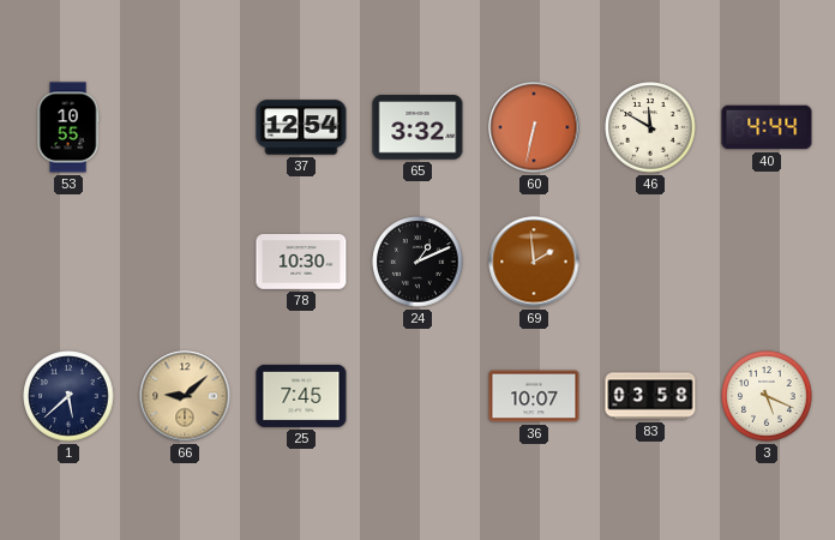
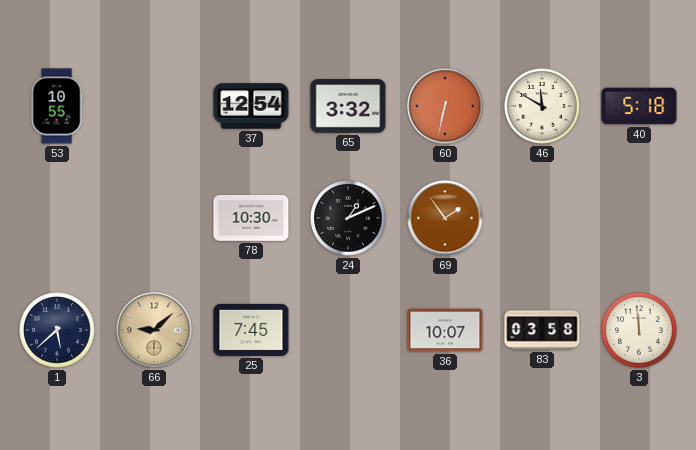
40: 4:44 -> 5:18
69: 1:59 -> 1:54
3: 5:19 -> 11:59
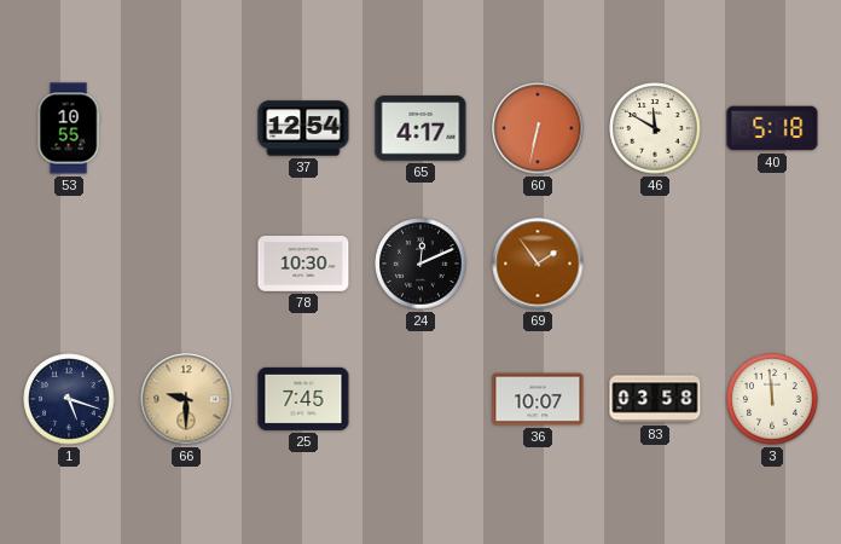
65: 3:32 -> 4:17
24: 1:11 -> 12:11
1: 5:38 -> 5:18
66: 9:08 -> 9:30
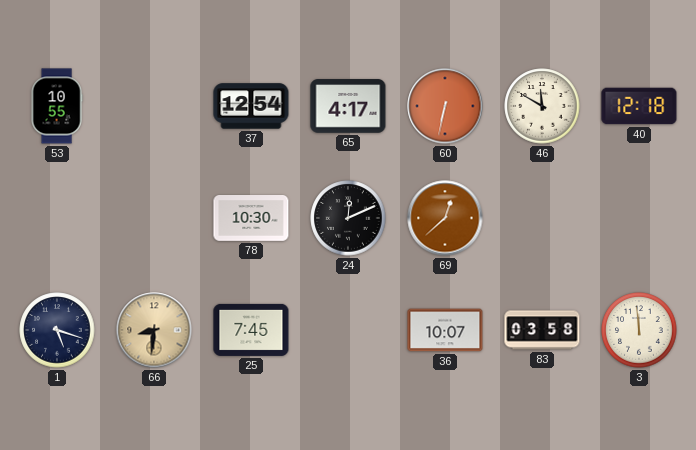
40: 5:18 -> 12:18
69: 1:54 -> 12:38
66: 9:30 -> 8:31
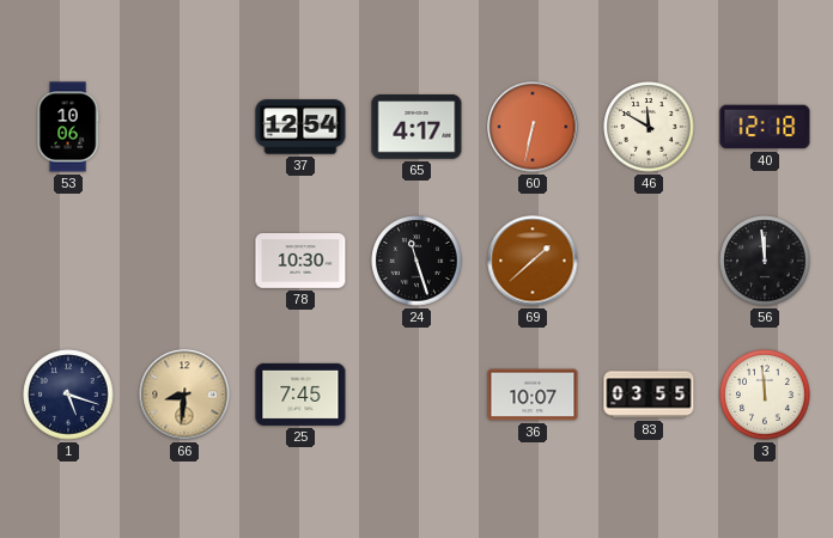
53: 10:55 -> 10:06
24: 12:11 -> 11:27
69: 12:38 -> 1:38
56: none -> 11:59
83: 03:58 -> 03:55
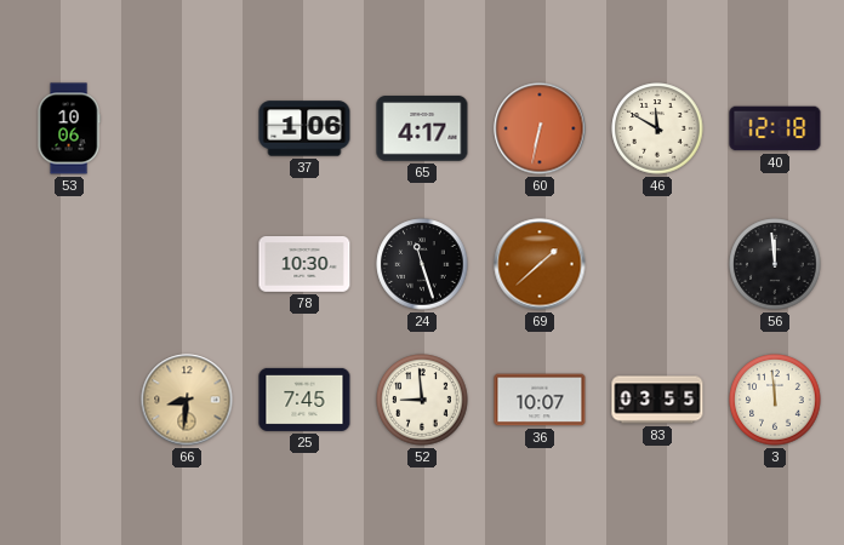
37: 12:54 -> 1:06
1: 5:18 -> none
52: none -> 8:59
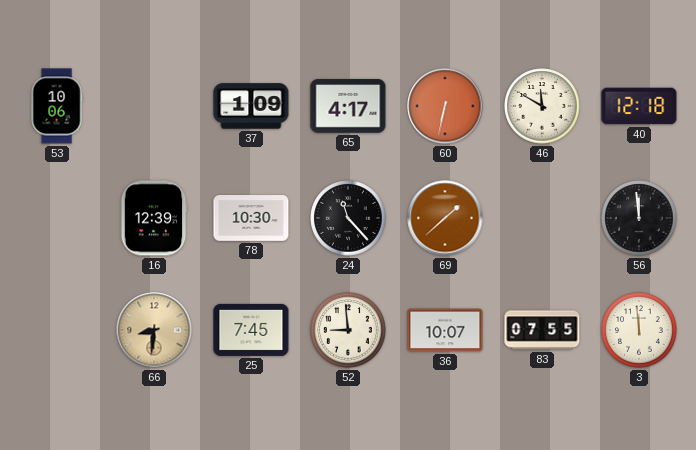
37: 1:06 -> 1:09
16: none -> 12:39
24: 11:27 -> 11:23
83: 03:55 -> 07:55
